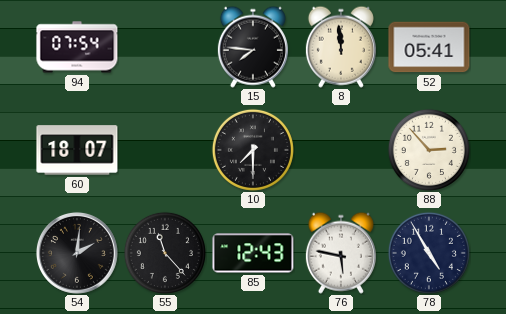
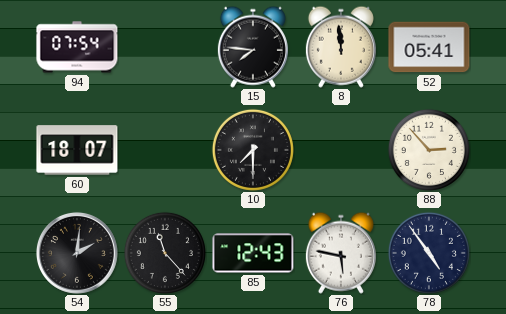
78: 4:55 -> 4:54
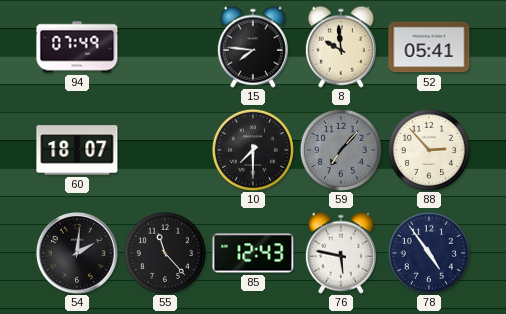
94: 07:54 -> 07:49
8: 11:59 -> 9:59
59: none -> 7:07
